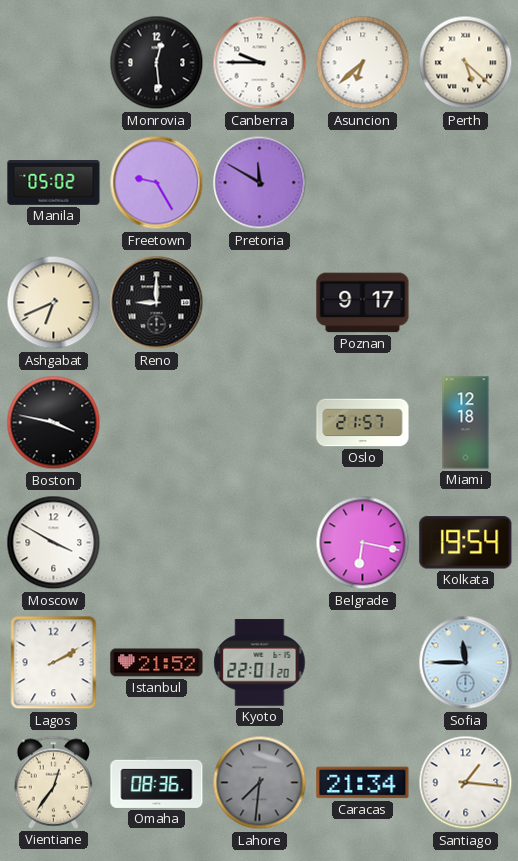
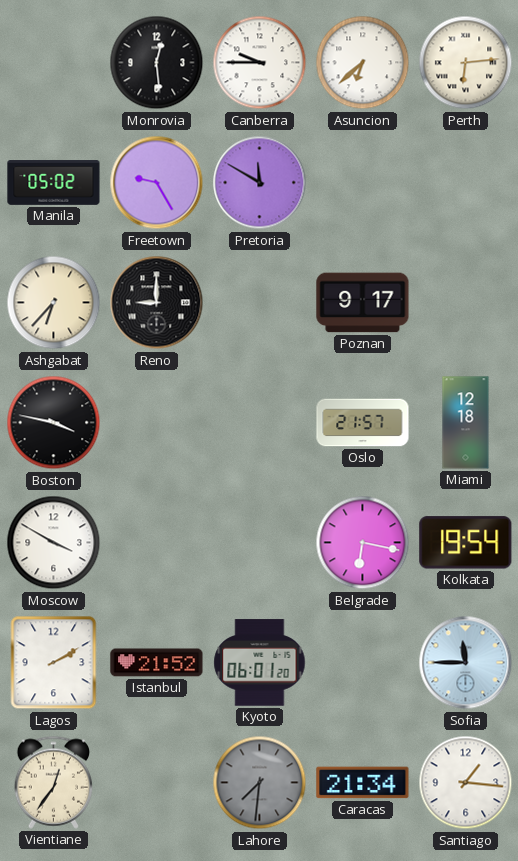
Perth: 5:22 -> 6:14
Ashgabat: 6:41 -> 6:37
Kyoto: 22:01 -> 06:01
Omaha: 08:36 -> none
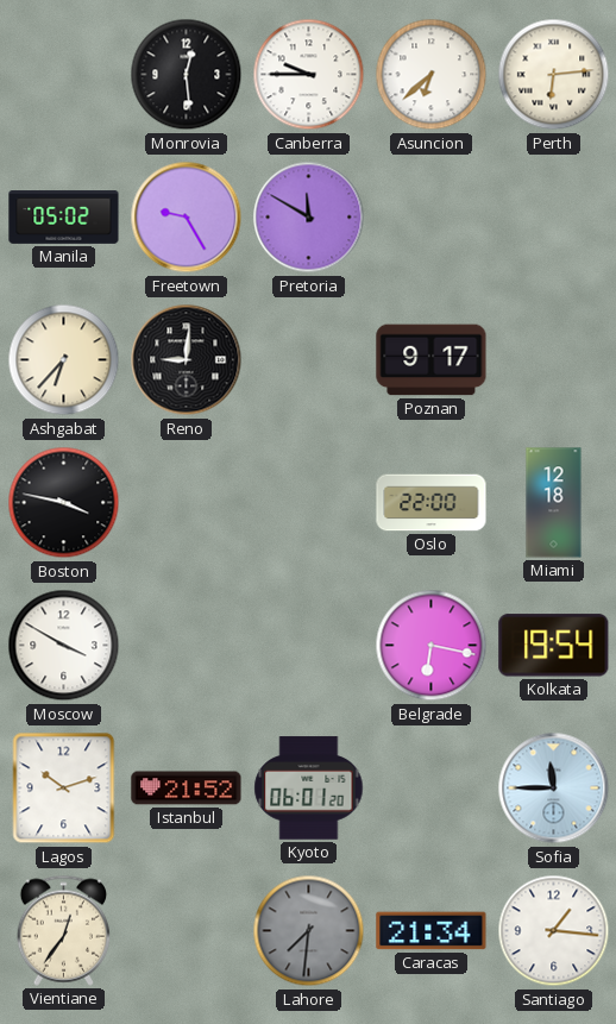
Reno: 9:00 -> 9:01
Oslo: 21:57 -> 22:00
Lagos: 2:10 -> 10:12
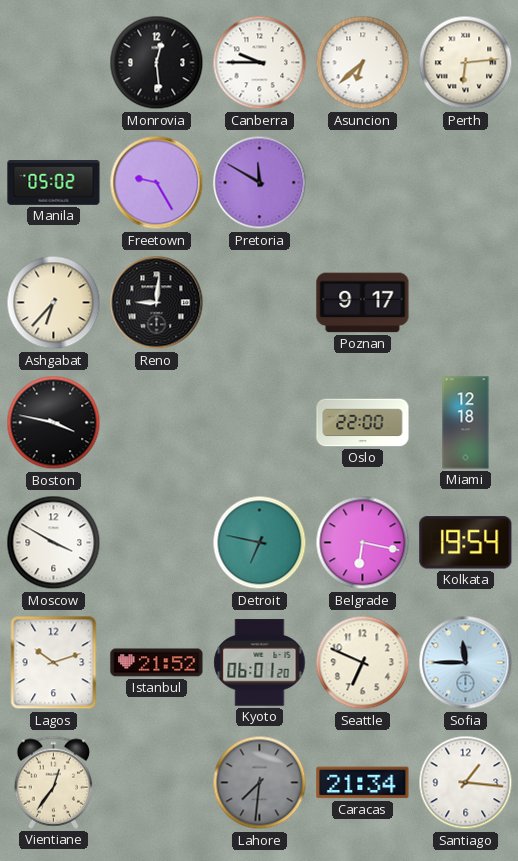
Detroit: none -> 6:47
Seattle: none -> 6:49
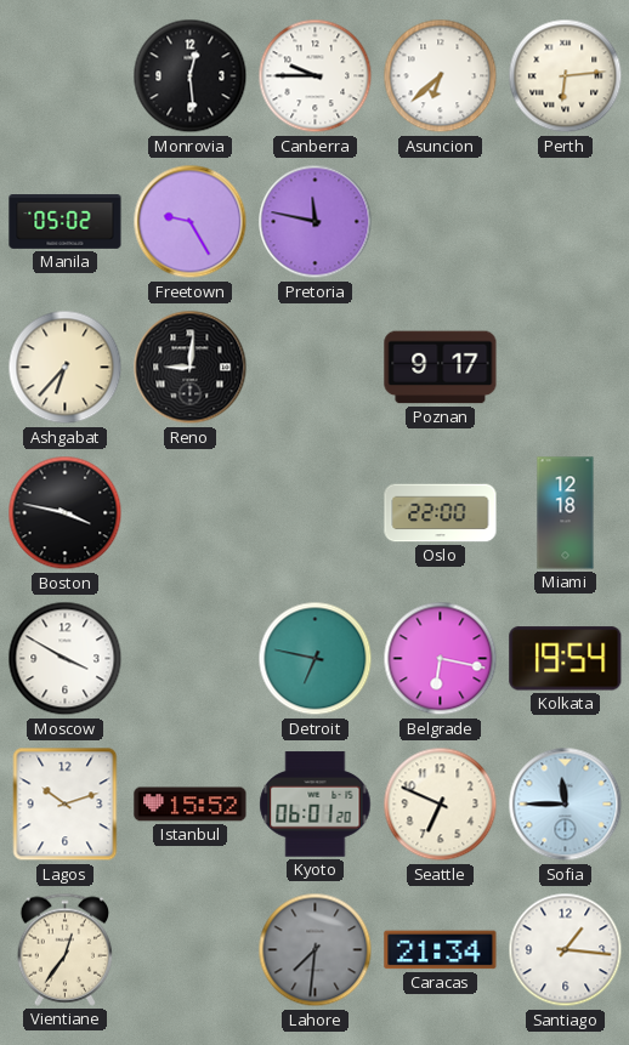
Pretoria: 11:50 -> 11:47
Istanbul: 21:52 -> 15:52
